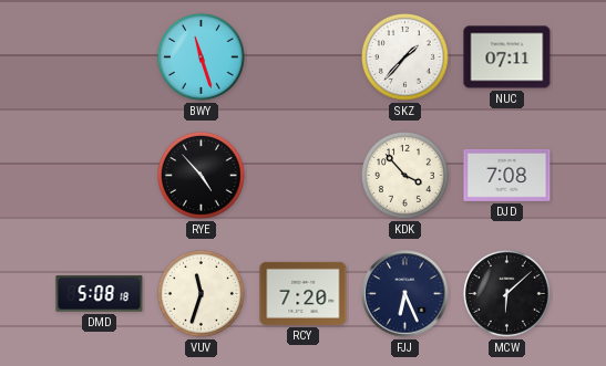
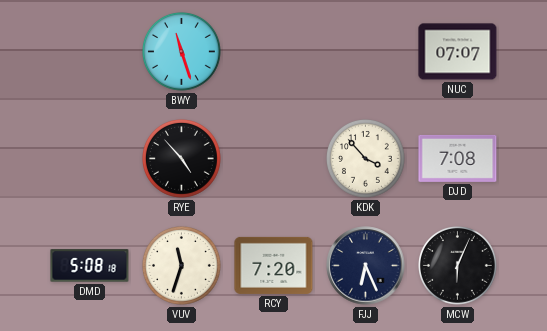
SKZ: 1:37 -> none
NUC: 07:11 -> 07:07
MCW: 6:08 -> 6:04
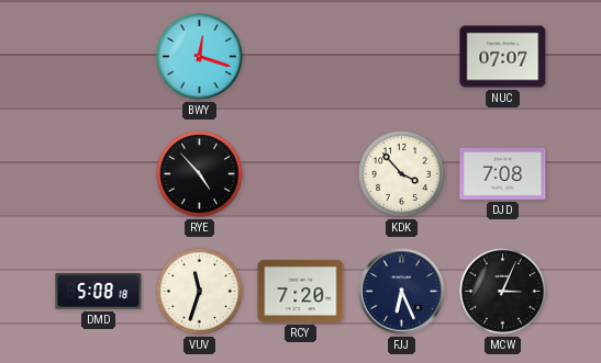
BWY: 11:27 -> 12:18
MCW: 6:04 -> 3:04
